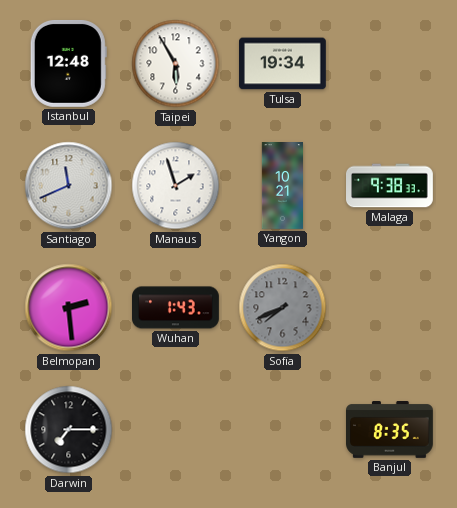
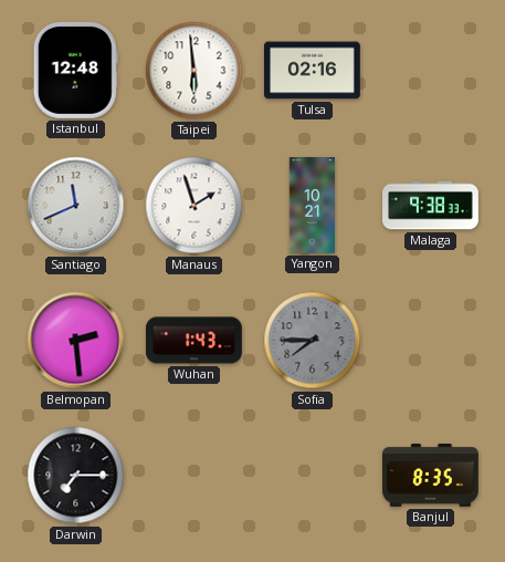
Taipei: 5:55 -> 5:59
Tulsa: 19:34 -> 02:16
Sofia: 7:41 -> 7:45
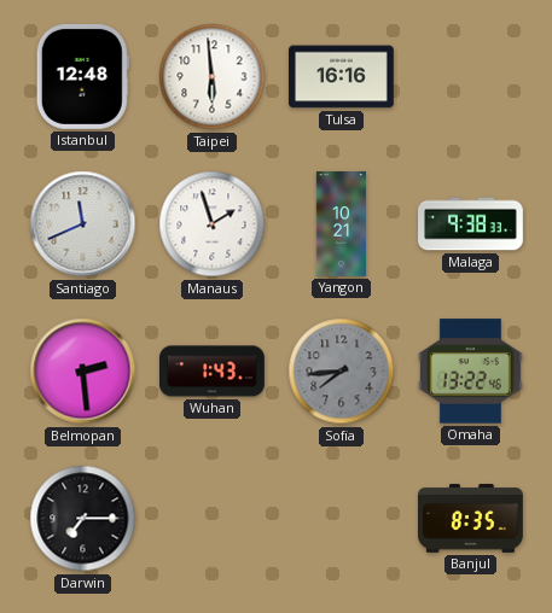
Tulsa: 02:16 -> 16:16
Sofia: 7:45 -> 7:44
Omaha: none -> 13:22
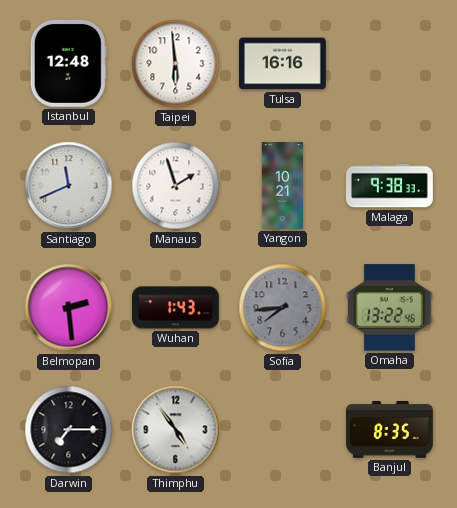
Thimphu: none -> 4:54
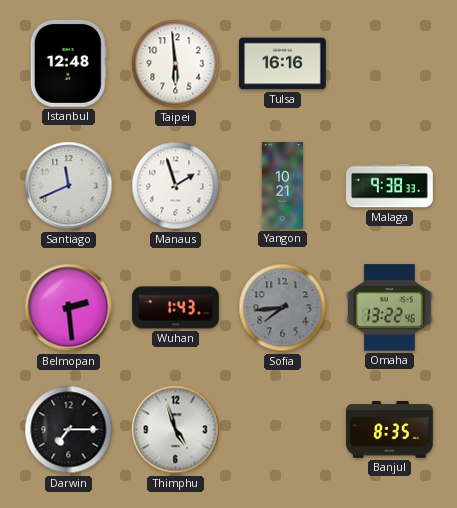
Thimphu: 4:54 -> 4:57
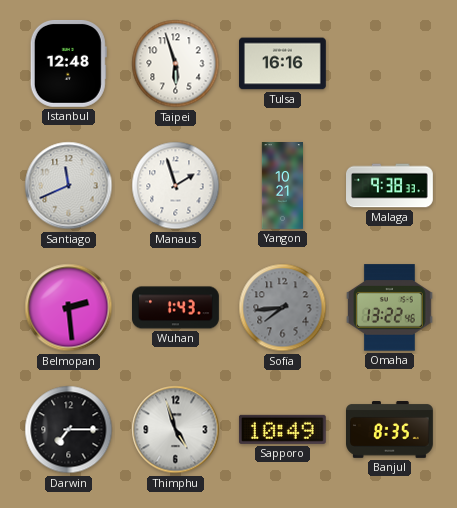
Taipei: 5:59 -> 5:57
Sapporo: none -> 10:49
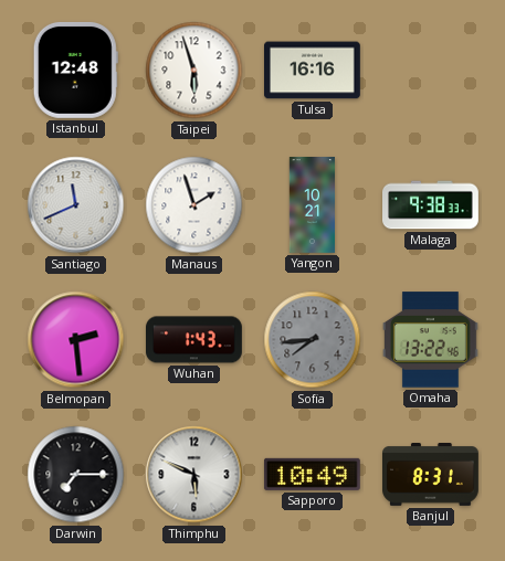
Thimphu: 4:57 -> 5:49
Banjul: 8:35 -> 8:31
